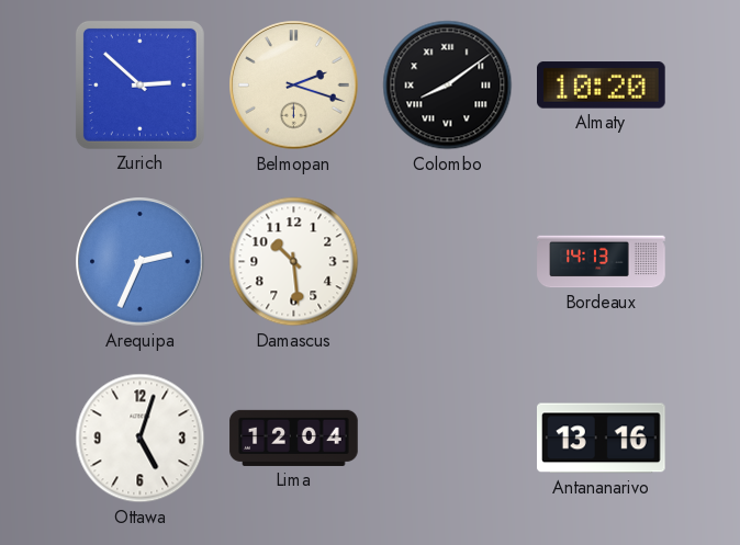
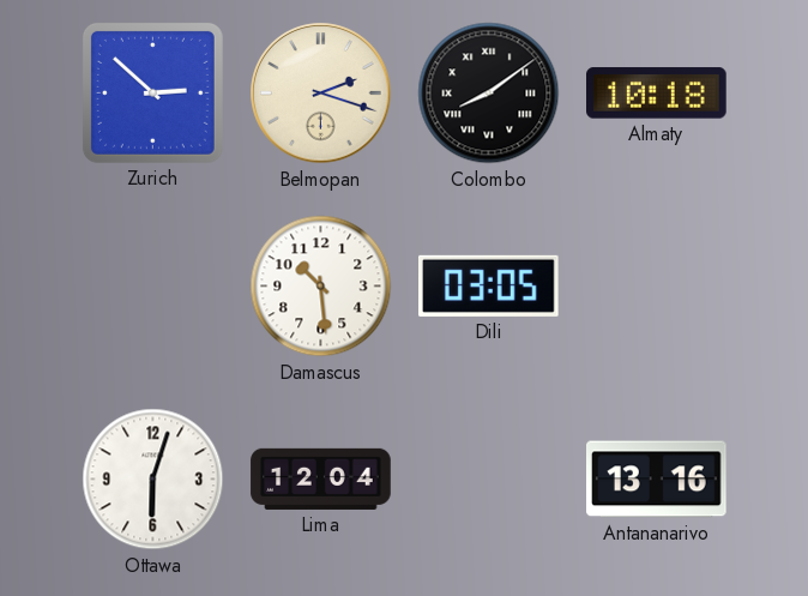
Almaty: 10:20 -> 10:18
Arequipa: 2:34 -> none
Dili: none -> 03:05
Bordeaux: 14:13 -> none
Ottawa: 5:03 -> 6:03
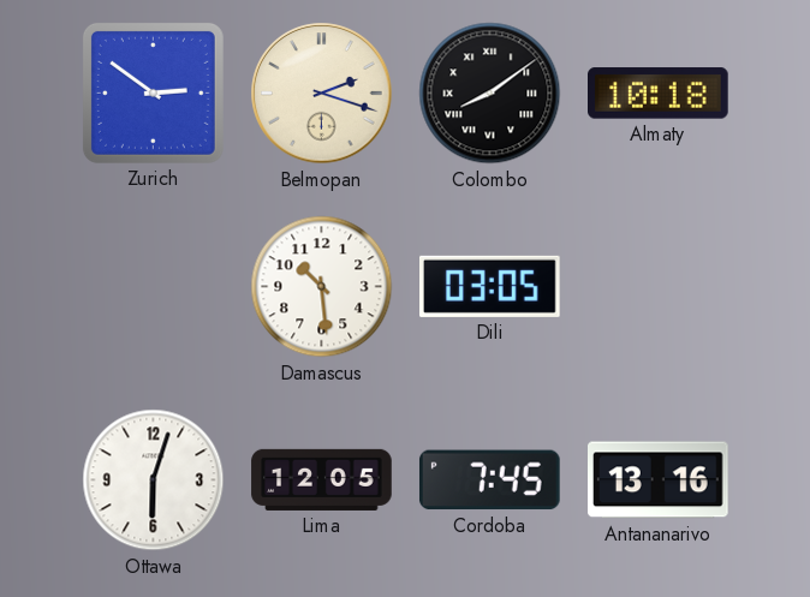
Zurich: 2:52 -> 2:51
Lima: 12:04 -> 12:05
Cordoba: none -> 7:45
